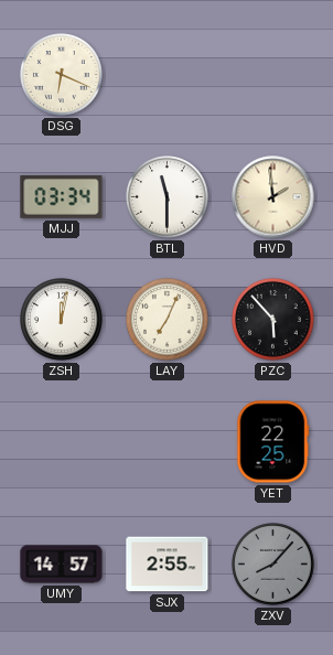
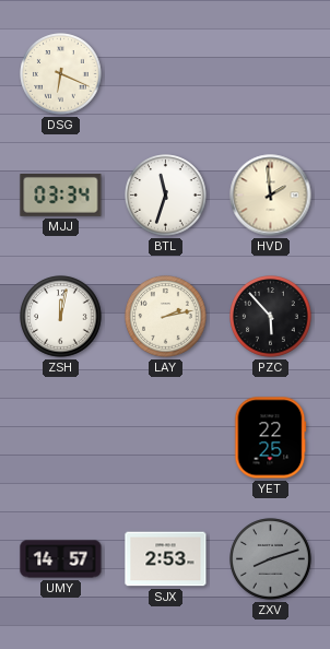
BTL: 11:30 -> 11:33
LAY: 7:04 -> 2:13
SJX: 2:55 -> 2:53
ZXV: 8:07 -> 8:12
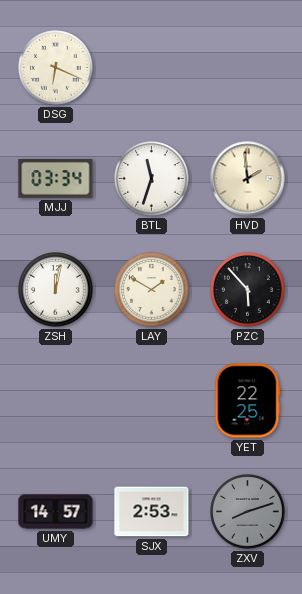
LAY: 2:13 -> 1:50
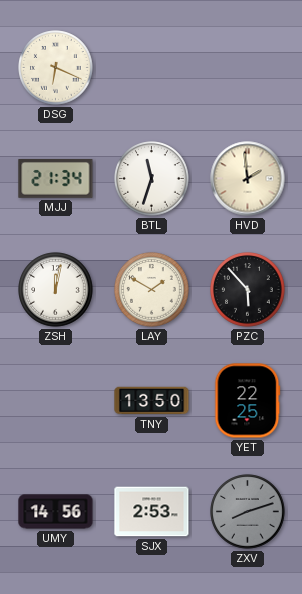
MJJ: 03:34 -> 21:34
TNY: none -> 13:50
UMY: 14:57 -> 14:56
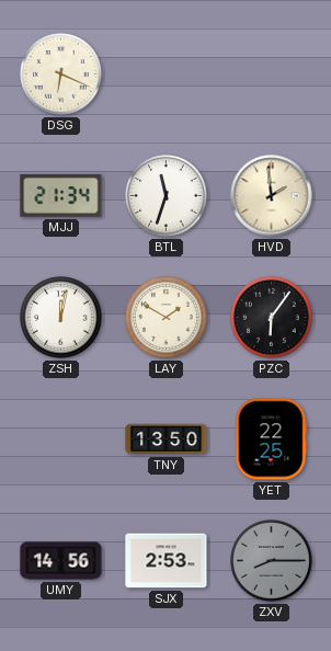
PZC: 5:53 -> 6:06
ZXV: 8:12 -> 8:15
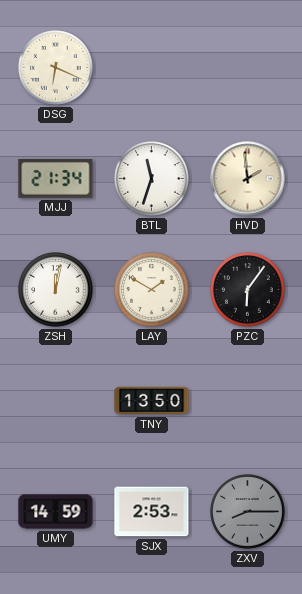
YET: 22:25 -> none
UMY: 14:56 -> 14:59
